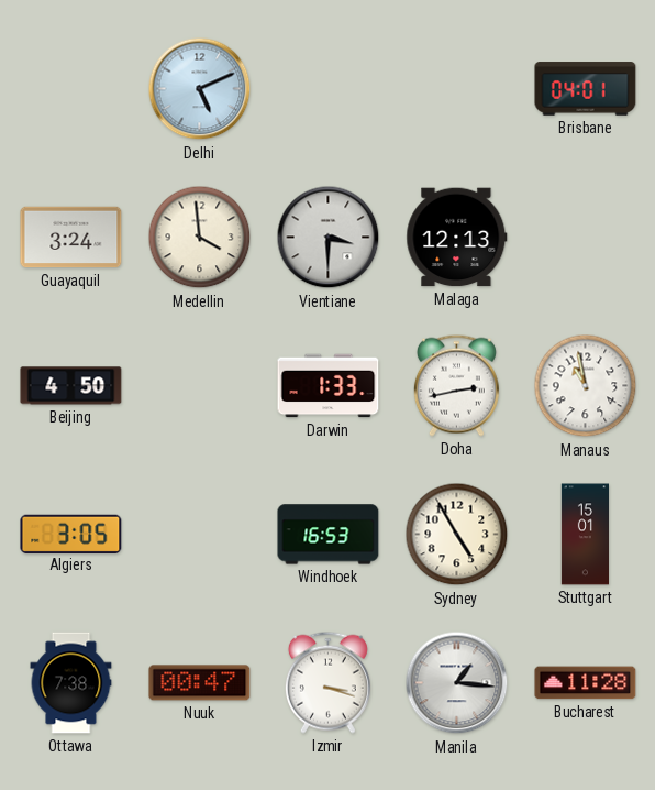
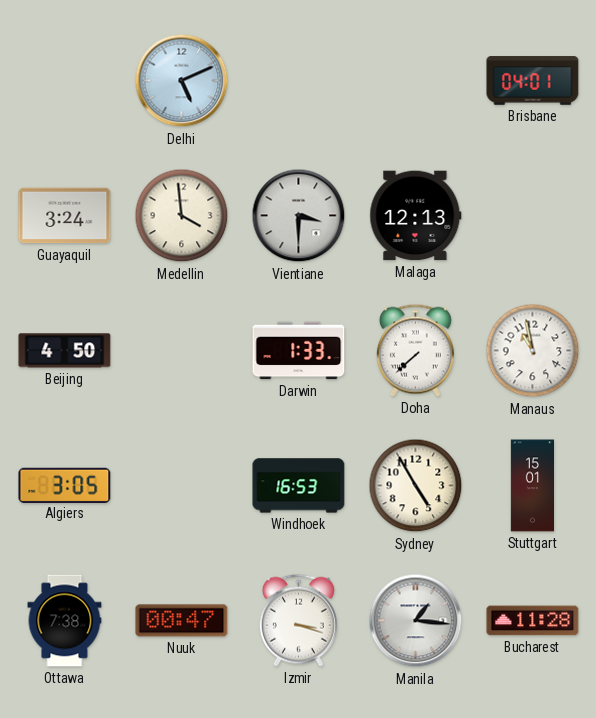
Doha: 2:43 -> 7:38
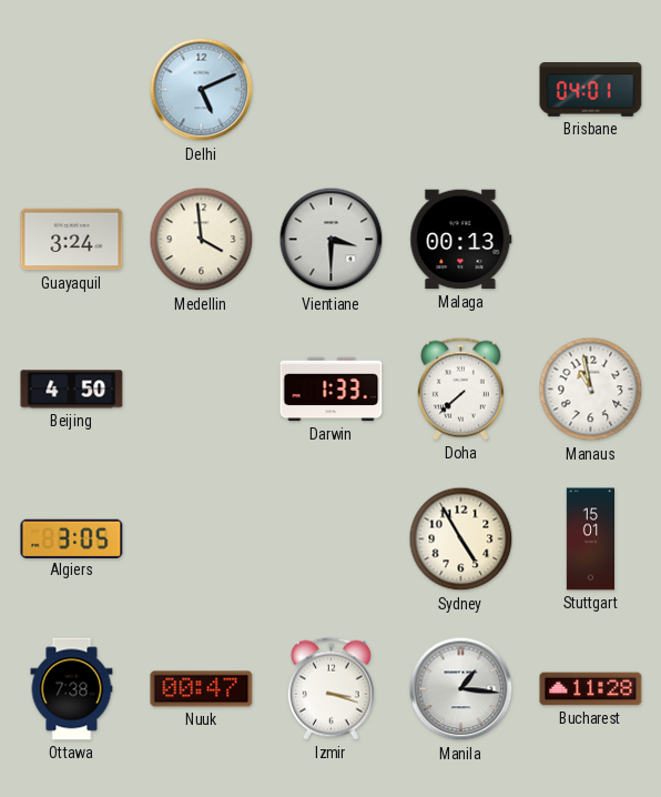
Malaga: 12:13 -> 00:13
Windhoek: 16:53 -> none
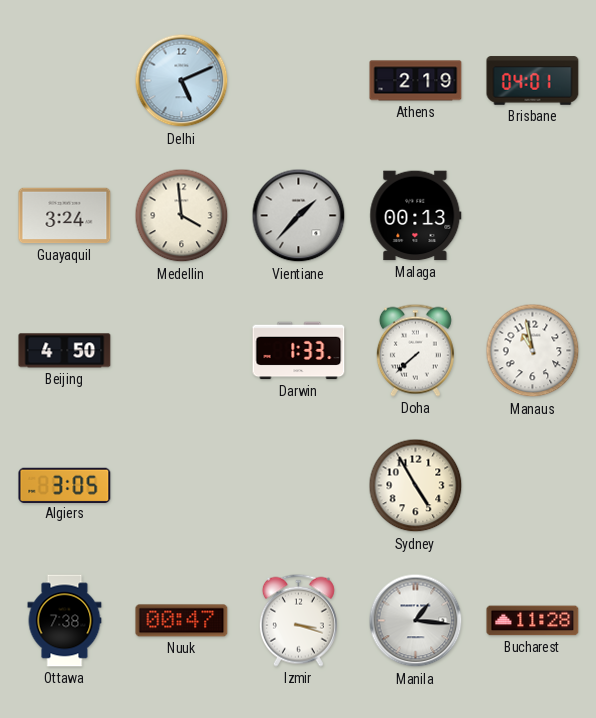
Athens: none -> 2:19
Vientiane: 3:30 -> 1:37
Stuttgart: 15:01 -> none
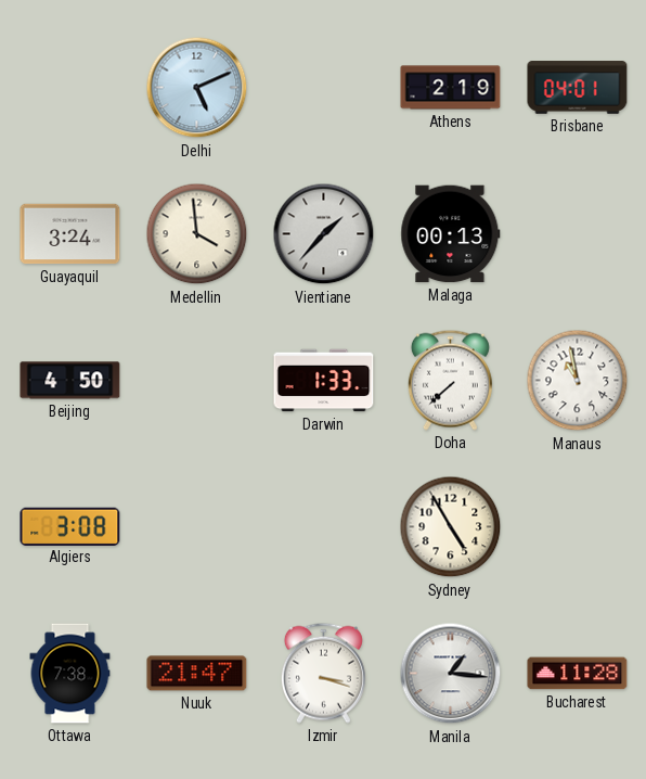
Algiers: 3:05 -> 3:08
Nuuk: 00:47 -> 21:47
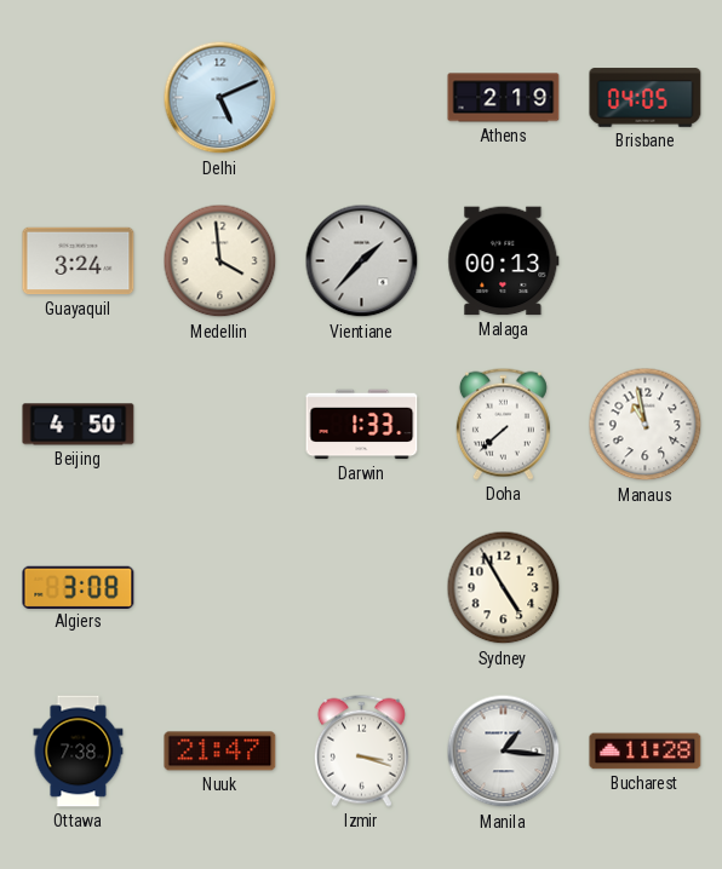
Brisbane: 04:01 -> 04:05
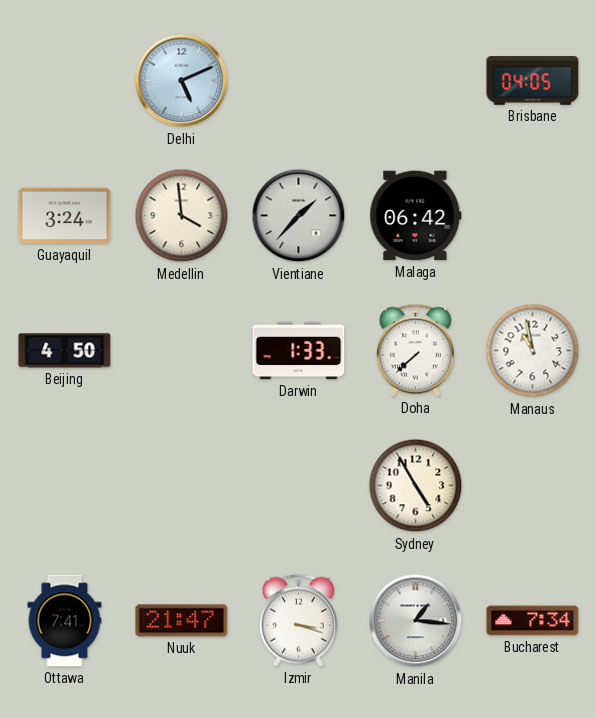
Athens: 2:19 -> none
Malaga: 00:13 -> 06:42
Algiers: 3:08 -> none
Ottawa: 7:38 -> 7:41
Bucharest: 11:28 -> 7:34
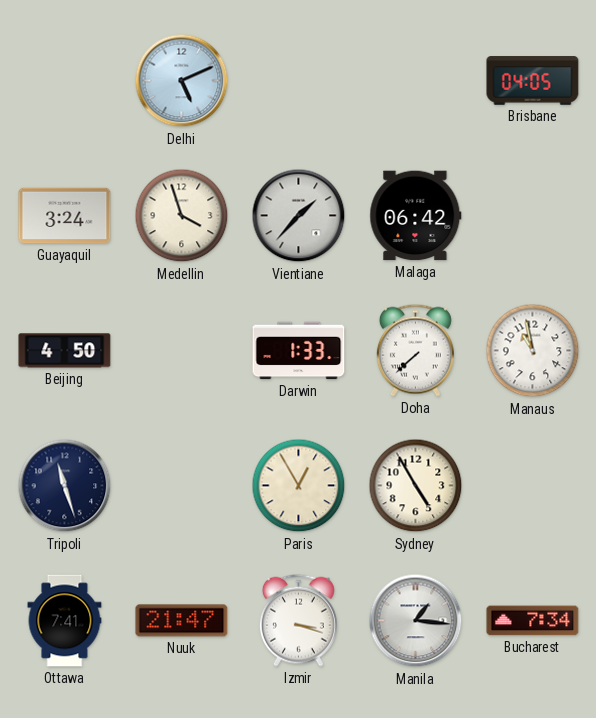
Medellin: 3:59 -> 3:57
Tripoli: none -> 11:27
Paris: none -> 12:55
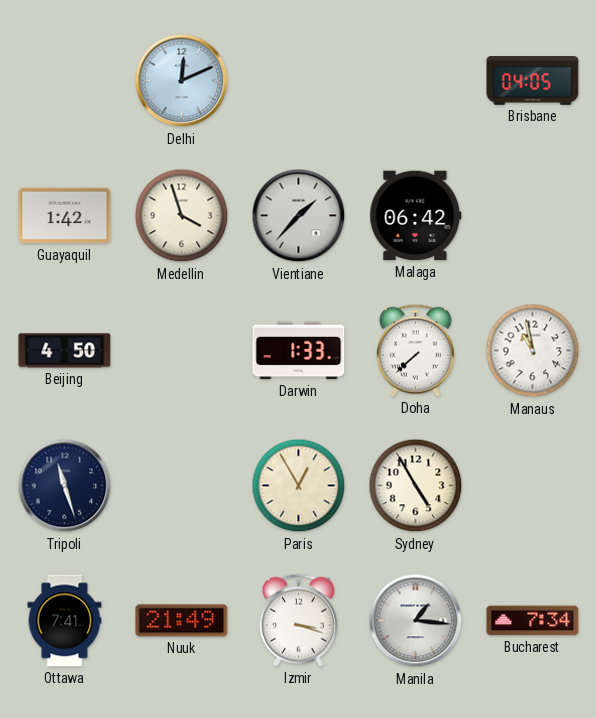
Delhi: 5:11 -> 12:11
Guayaquil: 3:24 -> 1:42
Nuuk: 21:47 -> 21:49
